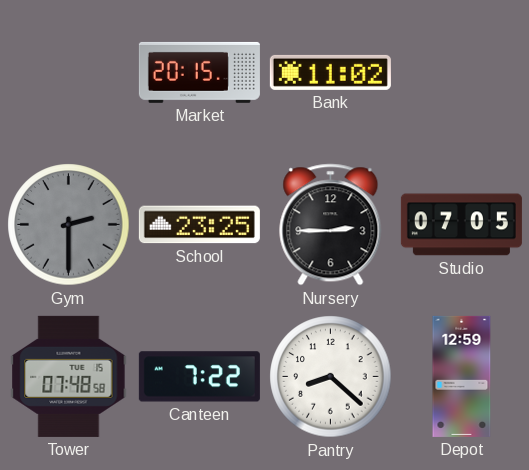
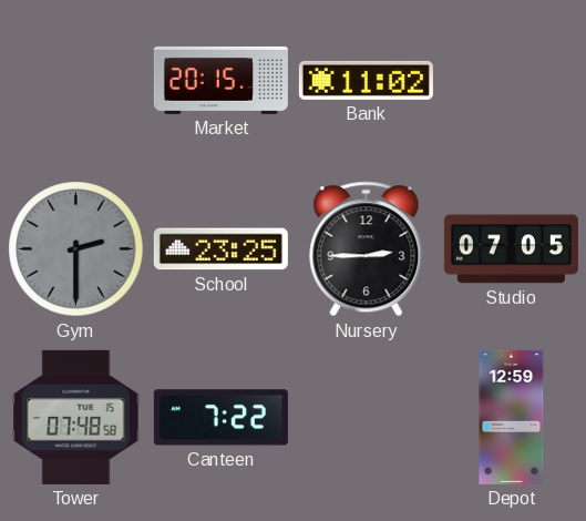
Pantry: 8:22 -> none
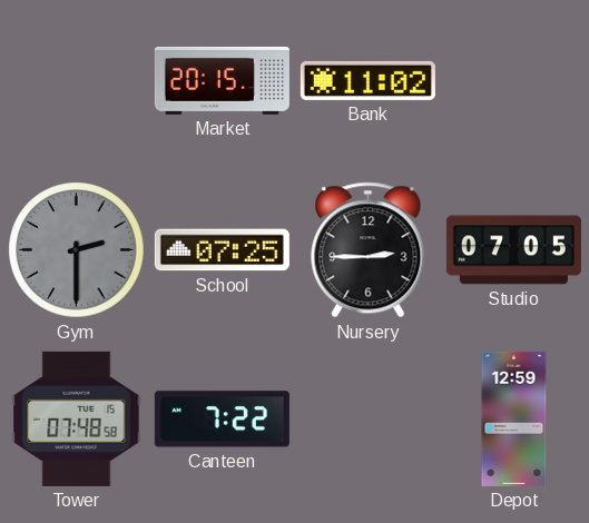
School: 23:25 -> 07:25
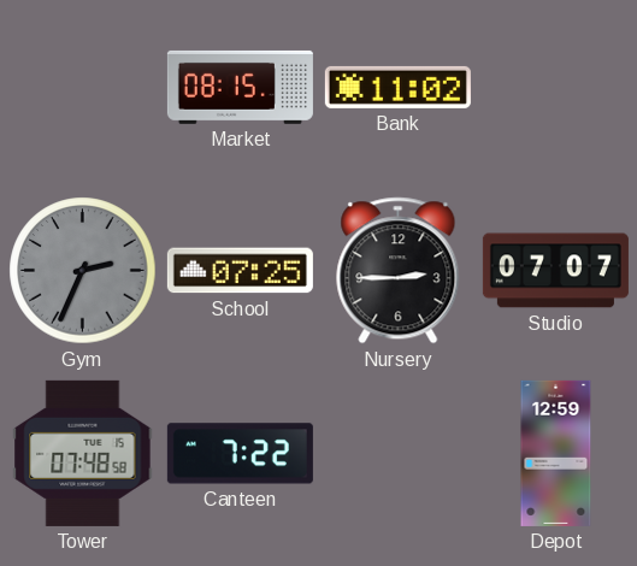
Market: 20:15 -> 08:15
Gym: 2:30 -> 2:34
Studio: 07:05 -> 07:07
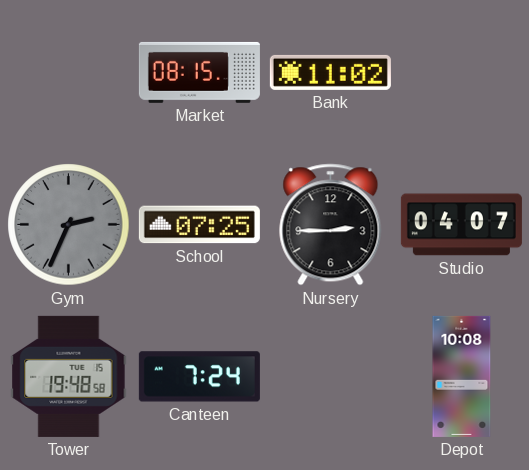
Studio: 07:07 -> 04:07
Tower: 07:48 -> 19:48
Canteen: 7:22 -> 7:24
Depot: 12:59 -> 10:08
